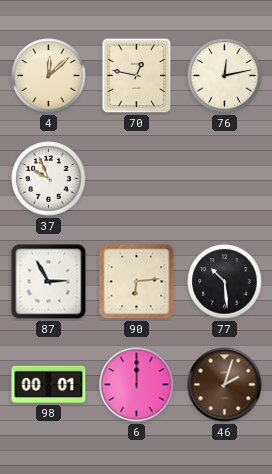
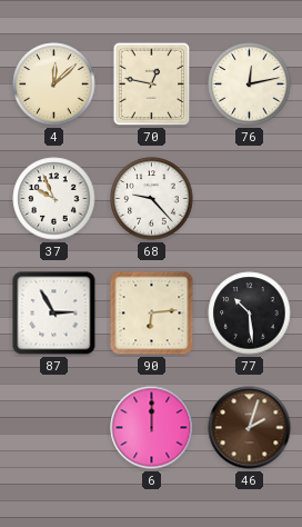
68: none -> 9:23
98: 00:01 -> none
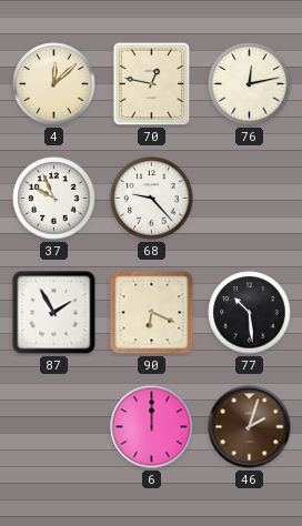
87: 2:55 -> 1:55
90: 6:14 -> 6:19
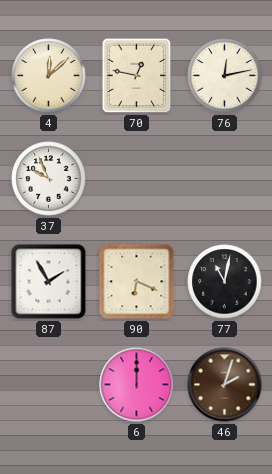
68: 9:23 -> none
77: 10:29 -> 11:02
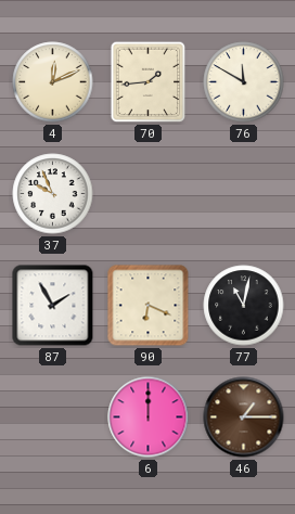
4: 12:08 -> 12:11
70: 12:47 -> 1:44
76: 12:13 -> 11:50
46: 2:03 -> 1:15
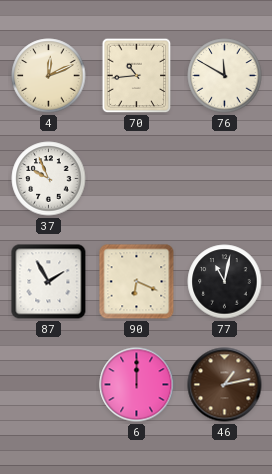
70: 1:44 -> 10:44
46: 1:15 -> 1:13
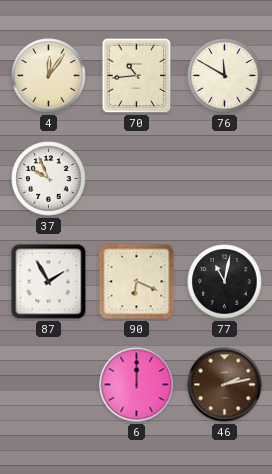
4: 12:11 -> 12:06
46: 1:13 -> 2:13
